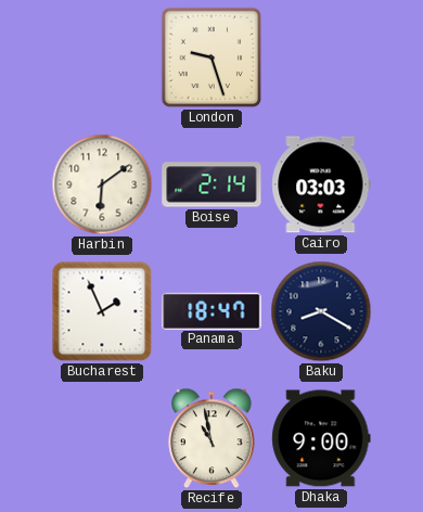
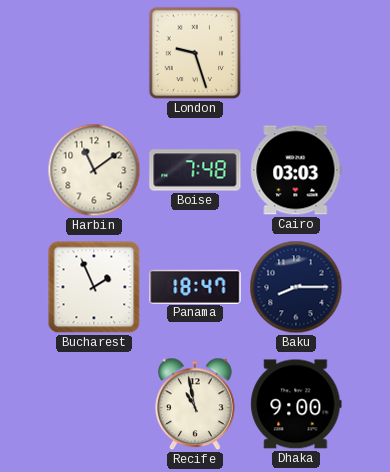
Harbin: 6:09 -> 11:09
Boise: 2:14 -> 7:48
Baku: 8:20 -> 8:15
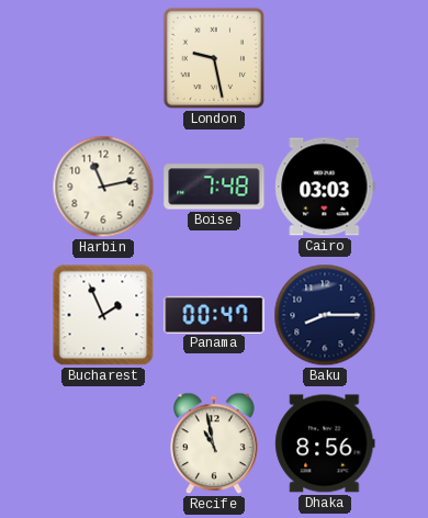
London: 9:27 -> 9:28
Harbin: 11:09 -> 11:13
Panama: 18:47 -> 00:47
Dhaka: 9:00 -> 8:56
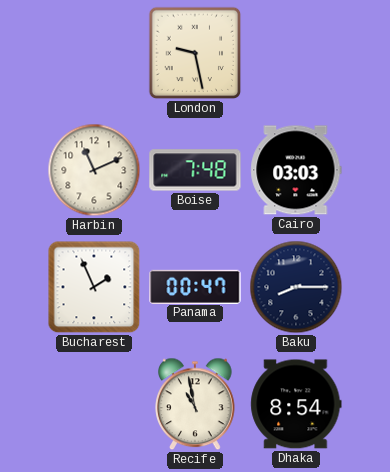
Harbin: 11:13 -> 11:11
Dhaka: 8:56 -> 8:54
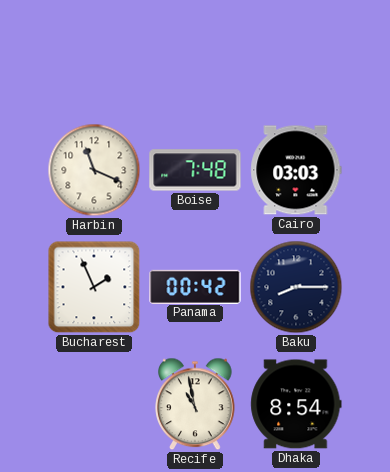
London: 9:28 -> none
Harbin: 11:11 -> 11:19
Panama: 00:47 -> 00:42
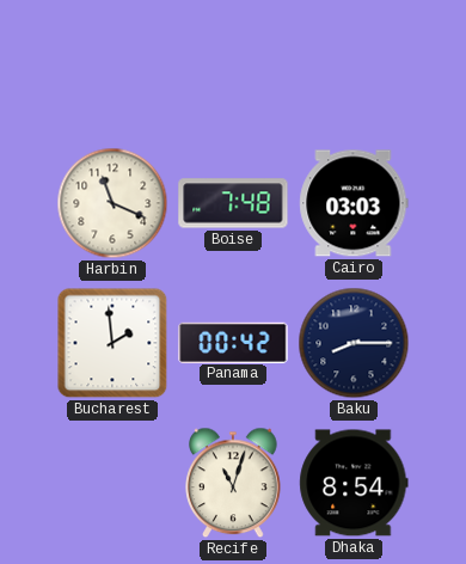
Bucharest: 1:56 -> 1:59
Recife: 10:58 -> 11:03
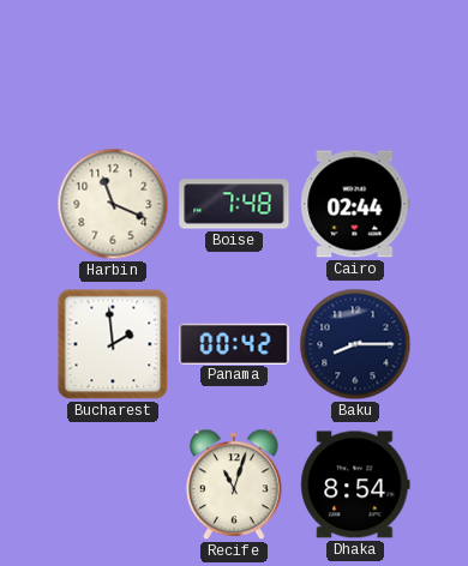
Cairo: 03:03 -> 02:44
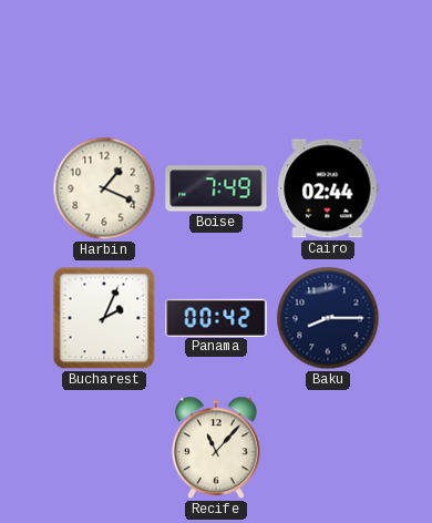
Harbin: 11:19 -> 1:19
Boise: 7:48 -> 7:49
Bucharest: 1:59 -> 2:04
Recife: 11:03 -> 11:07
Dhaka: 8:54 -> none
